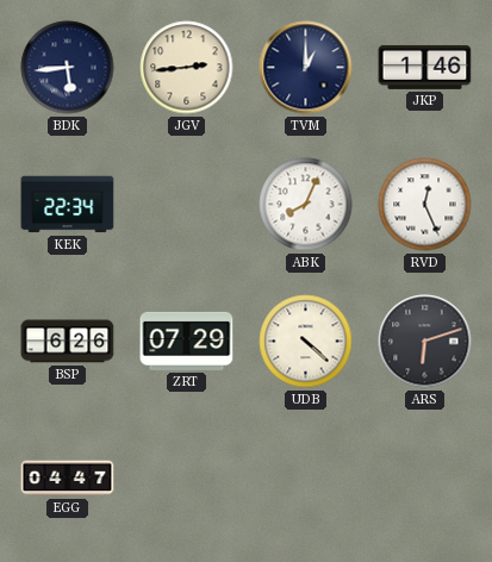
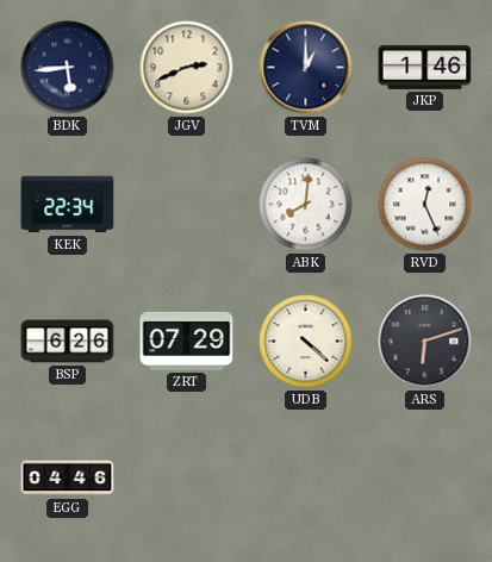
JGV: 2:44 -> 2:41
ABK: 8:04 -> 8:01
EGG: 04:47 -> 04:46
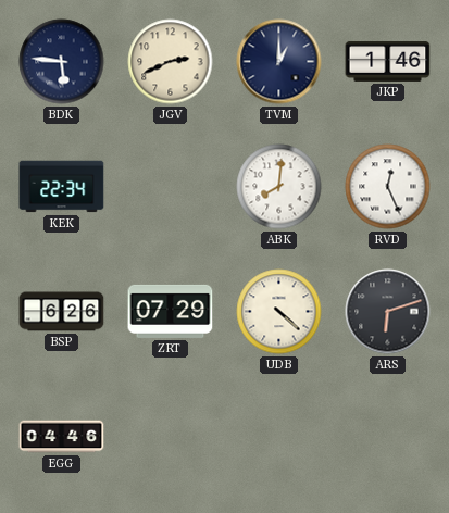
BDK: 5:44 -> 5:46
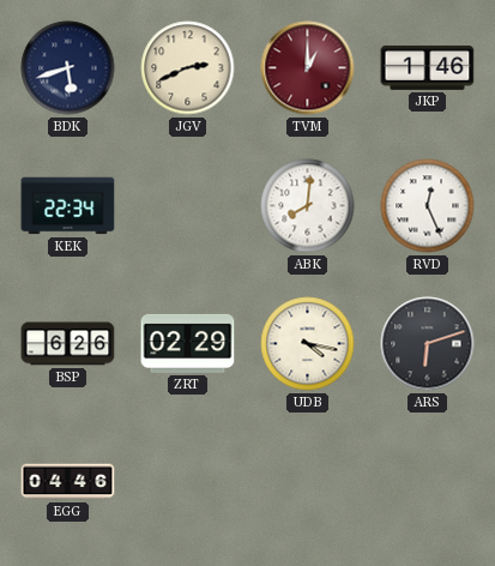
BDK: 5:46 -> 5:42
TVM dial: navy -> burgundy
ZRT: 07:29 -> 02:29
UDB: 4:22 -> 4:17
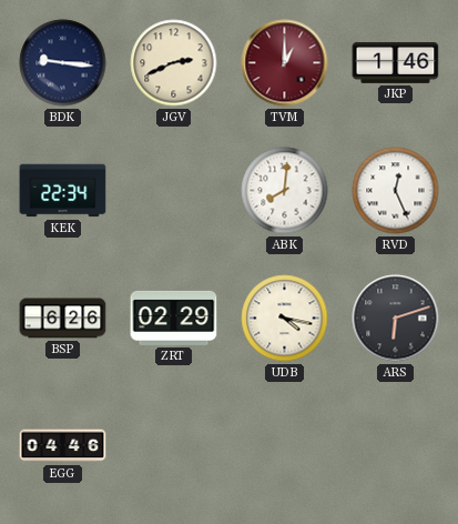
BDK: 5:42 -> 9:16
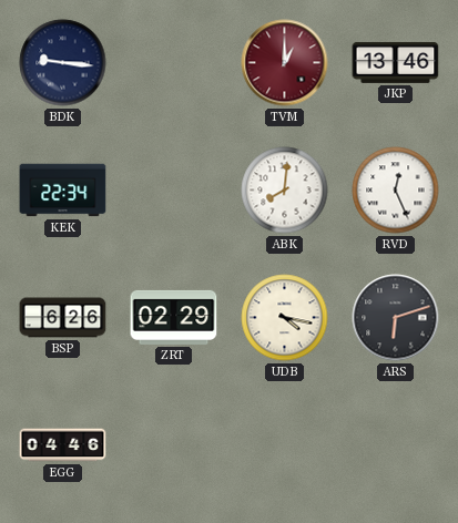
JGV: 2:41 -> none
JKP: 1:46 -> 13:46
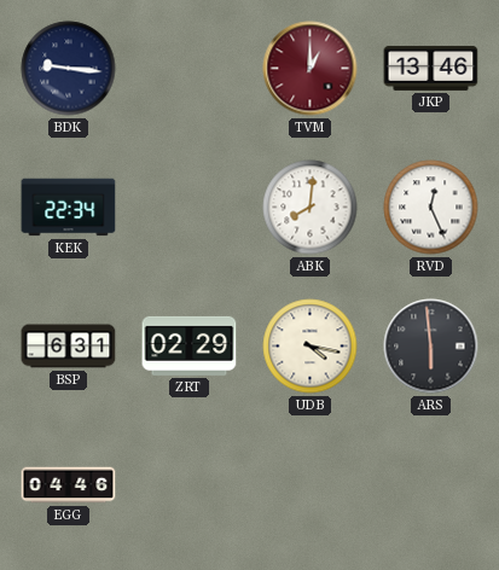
BSP: 6:26 -> 6:31
ARS: 6:12 -> 5:59
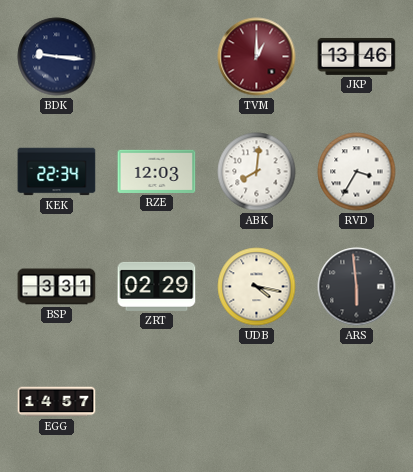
RZE: none -> 12:03
RVD: 12:26 -> 3:35
BSP: 6:31 -> 3:31
EGG: 04:46 -> 14:57
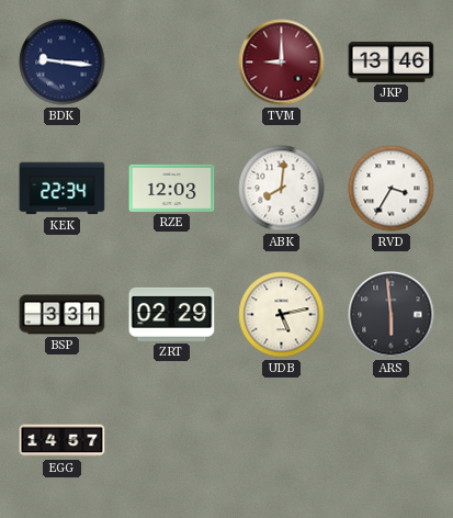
TVM: 1:00 -> 9:00
UDB: 4:17 -> 5:13
